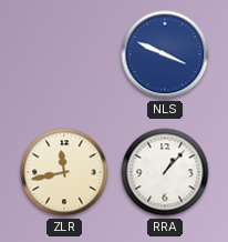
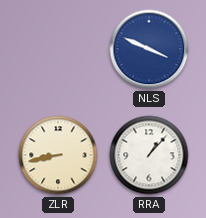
ZLR: 11:43 -> 8:43
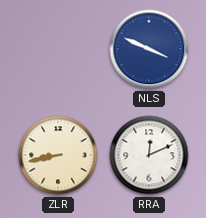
RRA: 1:07 -> 12:11
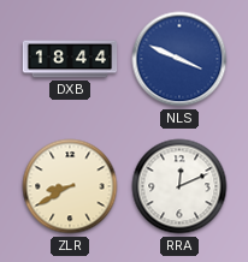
DXB: none -> 18:44
ZLR: 8:43 -> 8:40
